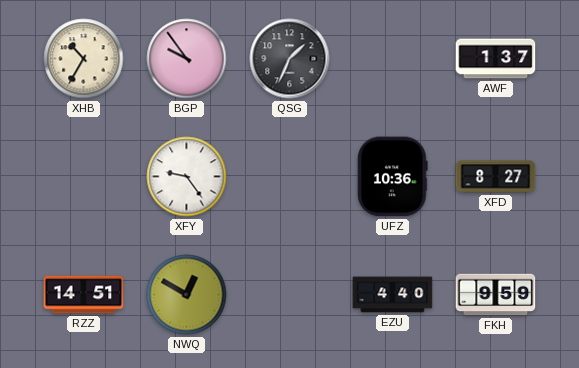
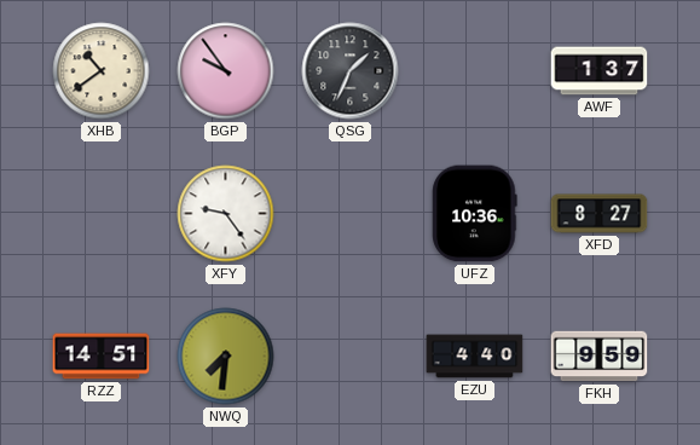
XHB: 10:35 -> 10:39
NWQ: 12:50 -> 7:31
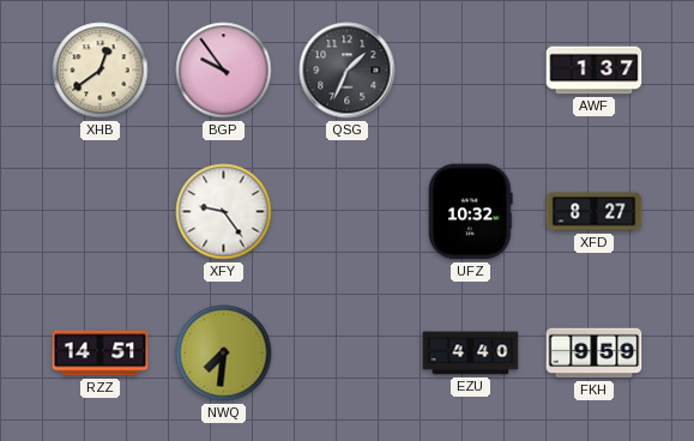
XHB: 10:39 -> 12:39
UFZ: 10:36 -> 10:32
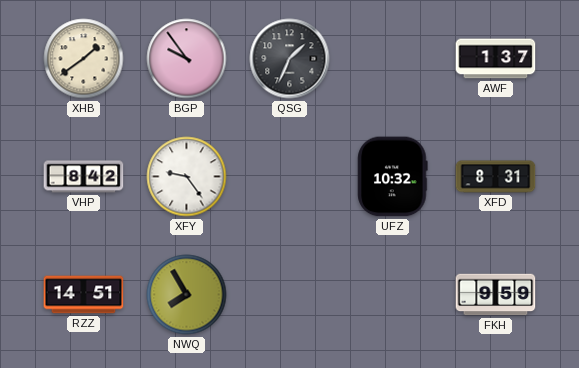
XHB: 12:39 -> 1:39
VHP: none -> 8:42
XFD: 8:27 -> 8:31
NWQ: 7:31 -> 7:55
EZU: 4:40 -> none
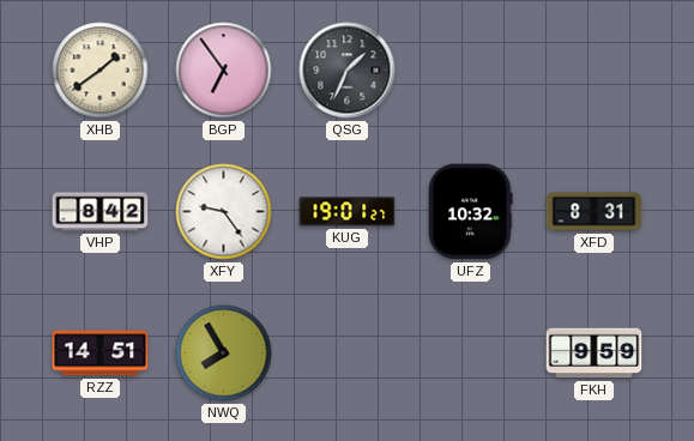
BGP: 9:54 -> 6:54
AWF: 1:37 -> none
KUG: none -> 19:01
